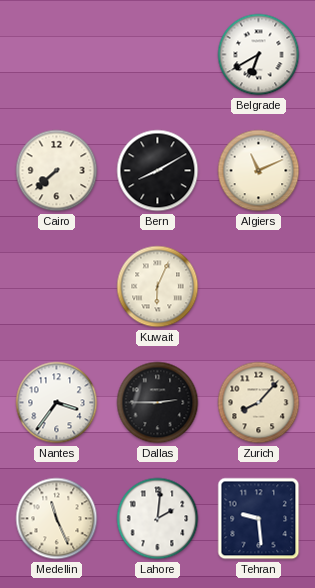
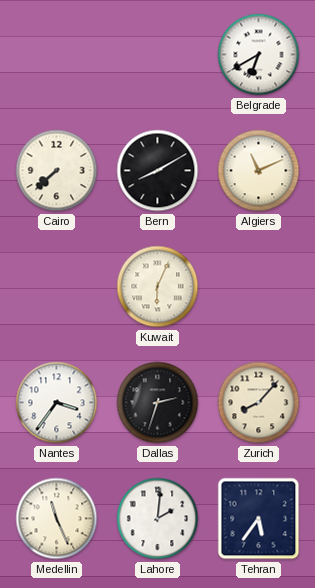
Dallas: 2:45 -> 2:33
Tehran: 9:29 -> 5:36
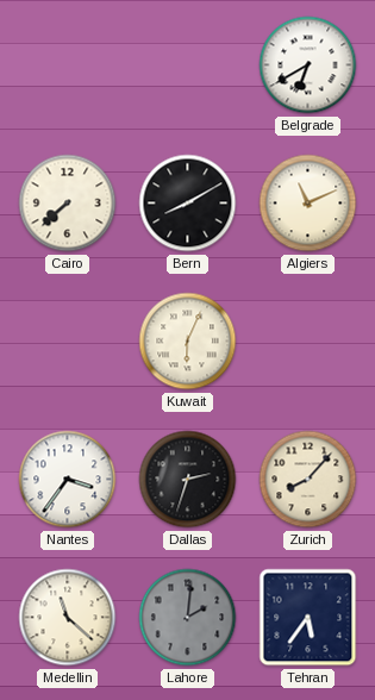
Medellin: 11:26 -> 11:22
Lahore dial: white -> grey
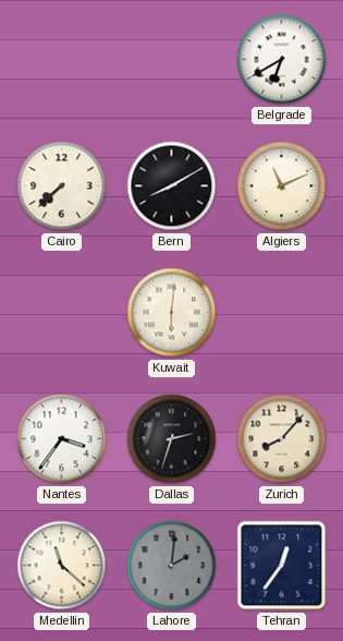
Kuwait: 6:04 -> 6:01
Tehran: 5:36 -> 12:36
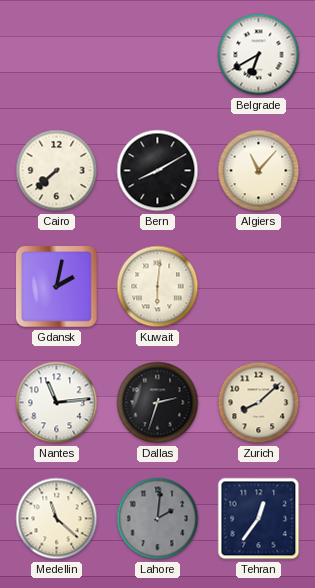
Algiers: 11:11 -> 11:07
Gdansk: none -> 2:02
Nantes: 3:36 -> 11:14
Zurich: 8:07 -> 8:08
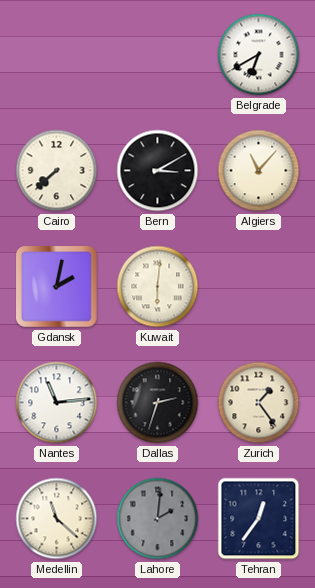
Bern: 8:10 -> 3:10
Zurich: 8:08 -> 1:24
